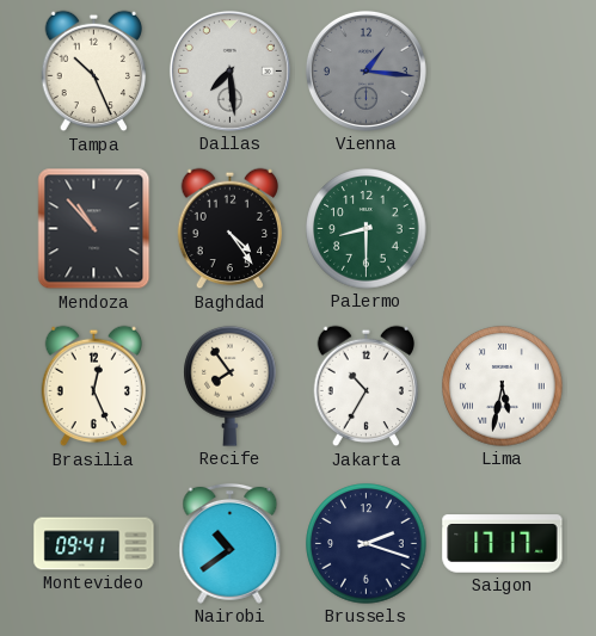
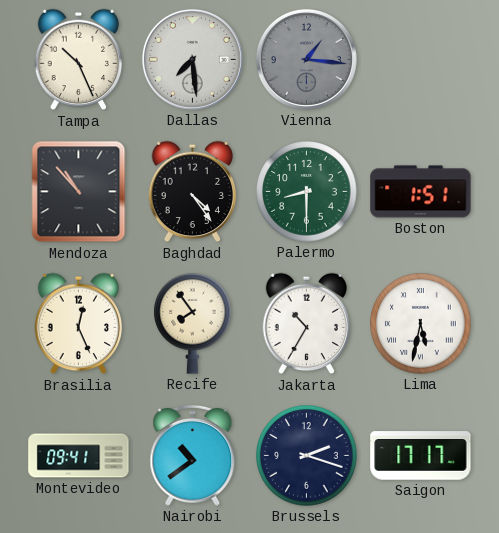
Boston: none -> 1:51
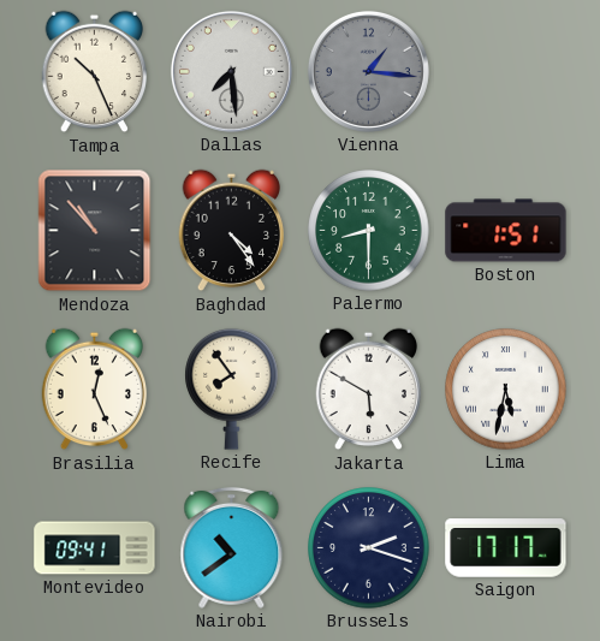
Jakarta: 10:35 -> 5:50
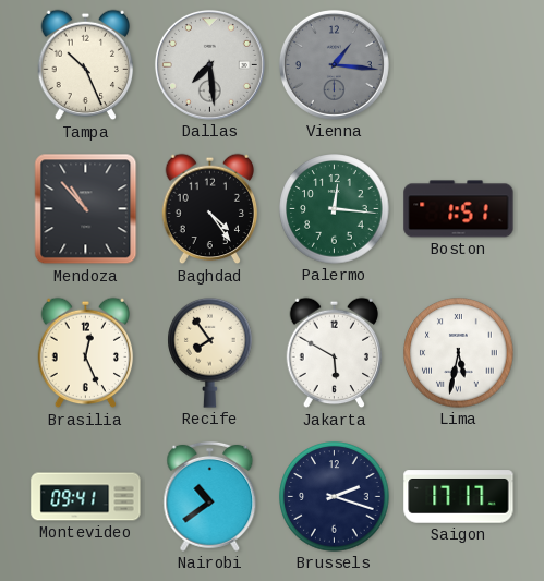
Palermo: 8:30 -> 12:16
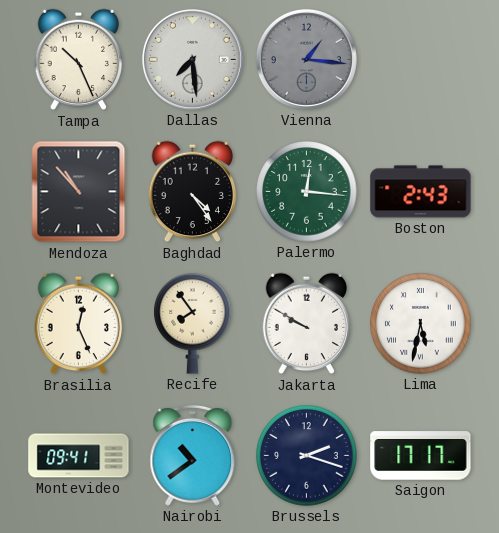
Boston: 1:51 -> 2:43
Jakarta: 5:50 -> 9:50
